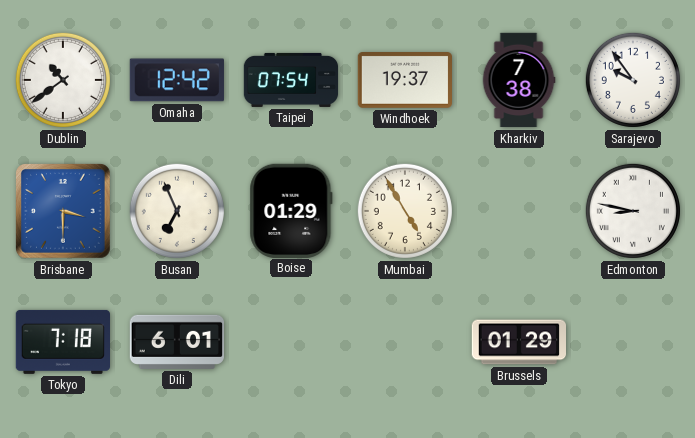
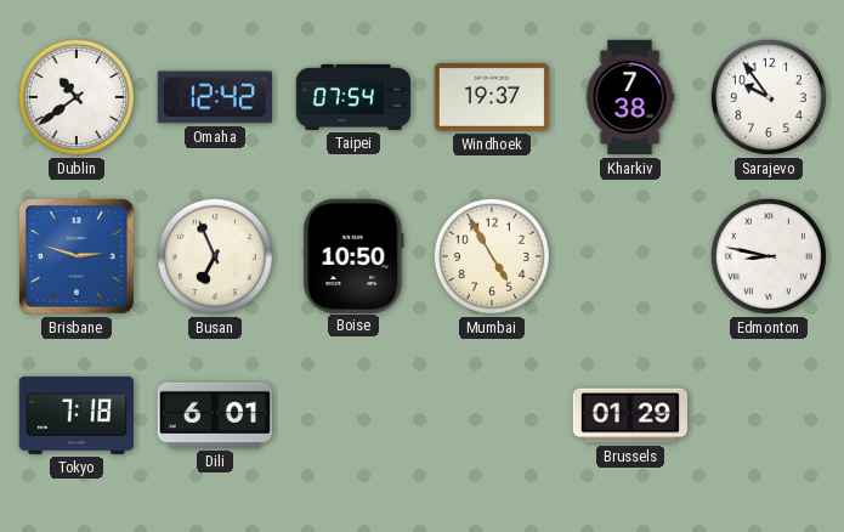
Brisbane: 3:30 -> 2:48
Boise: 01:29 -> 10:50
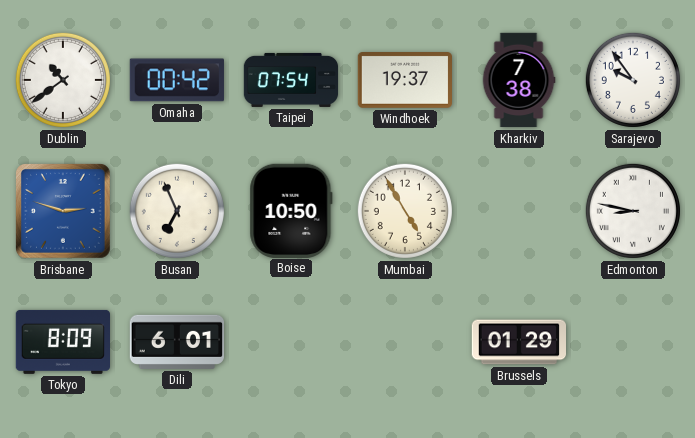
Omaha: 12:42 -> 00:42
Tokyo: 7:18 -> 8:09
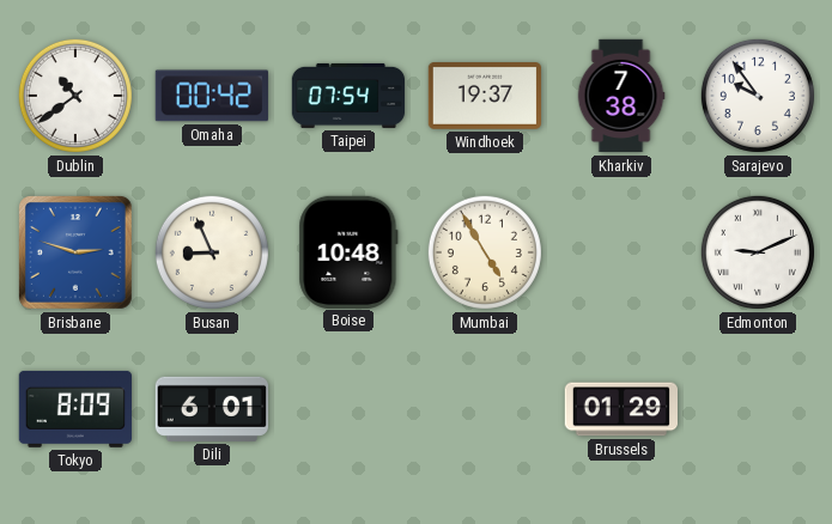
Busan: 6:56 -> 8:56
Boise: 10:50 -> 10:48
Edmonton: 8:47 -> 9:11
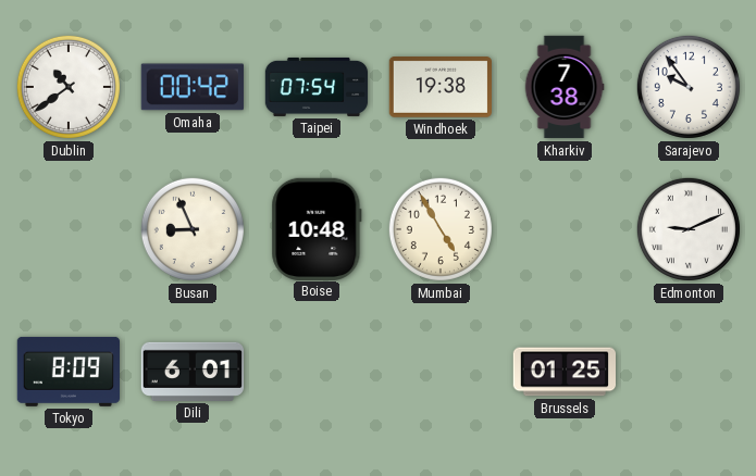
Windhoek: 19:37 -> 19:38
Brisbane: 2:48 -> none
Brussels: 01:29 -> 01:25
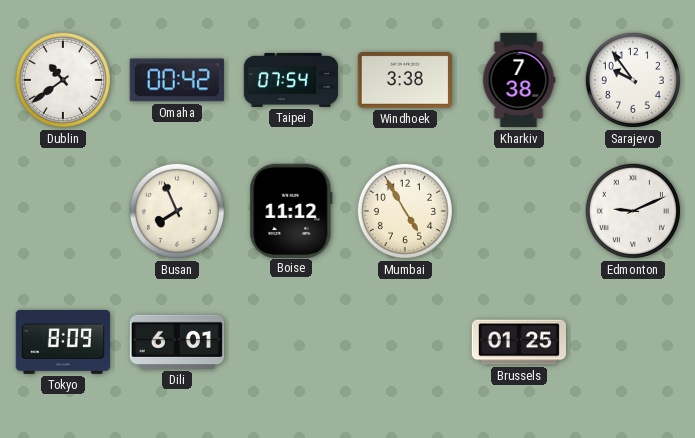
Windhoek: 19:38 -> 3:38
Busan: 8:56 -> 7:56
Boise: 10:48 -> 11:12
